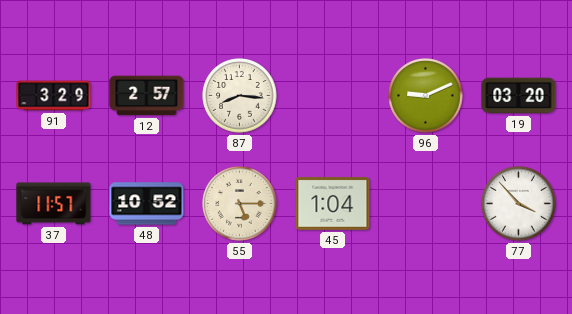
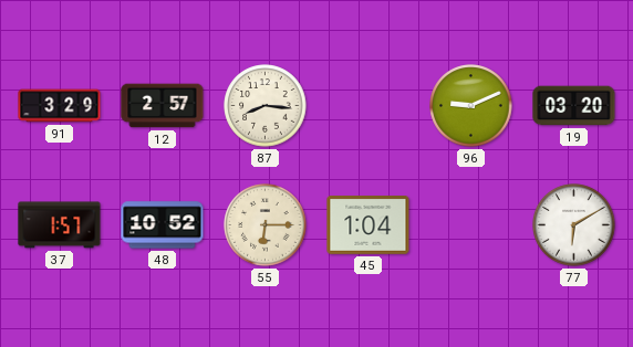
37: 11:57 -> 1:57
55: 5:15 -> 6:15
77: 3:53 -> 6:10
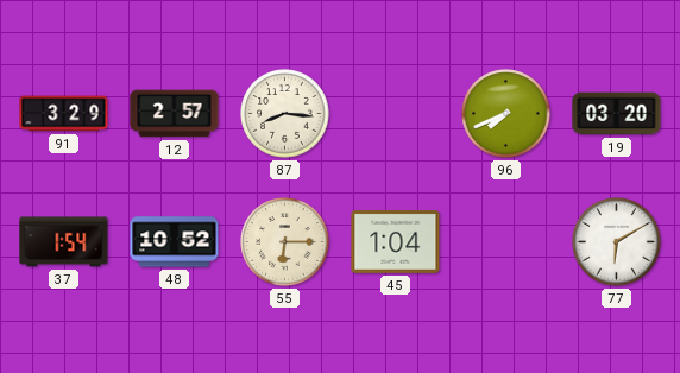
96: 9:11 -> 7:41
37: 1:57 -> 1:54
